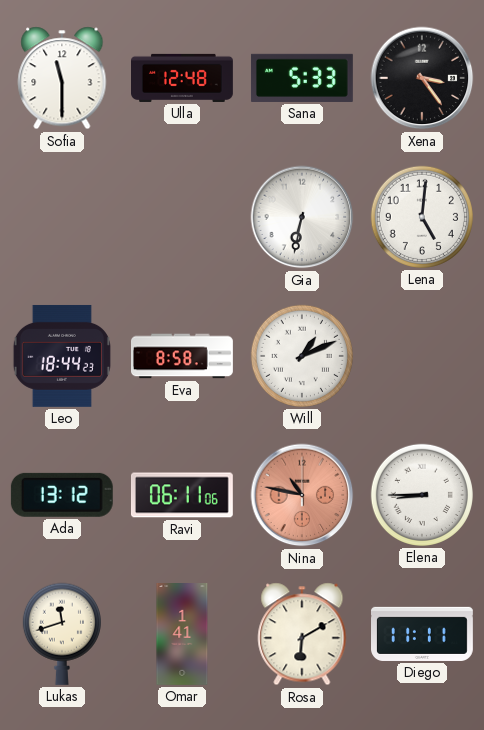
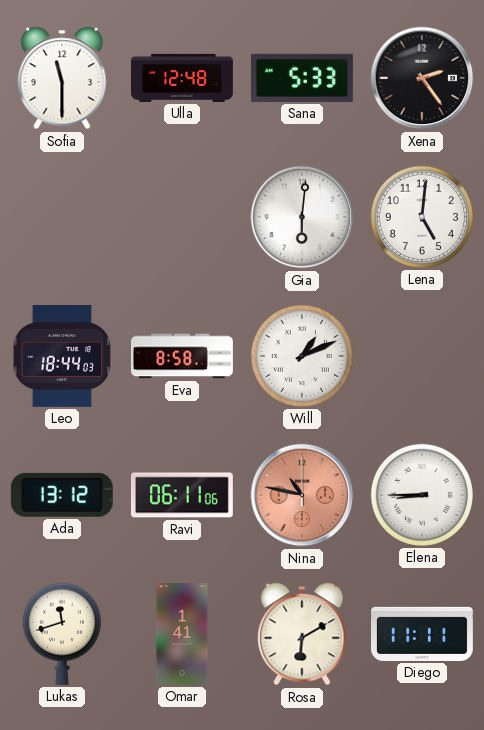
Xena: 3:24 -> 2:24
Gia: 6:32 -> 6:01
Leo: 18:44:23 -> 18:44:03
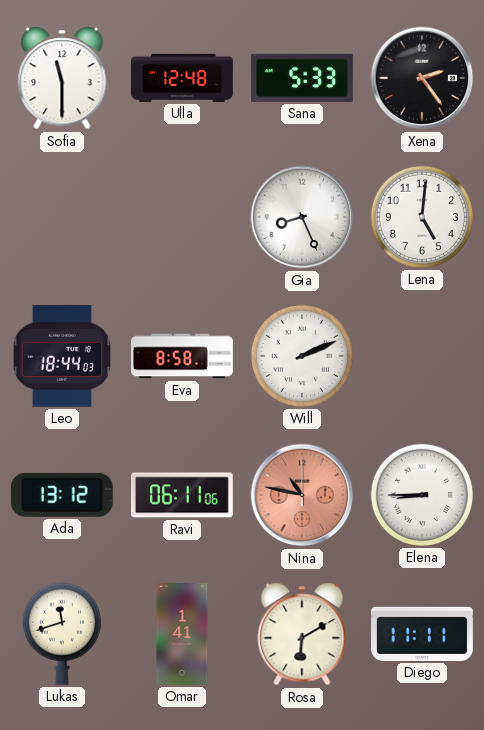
Gia: 6:01 -> 8:26
Will: 1:11 -> 2:11
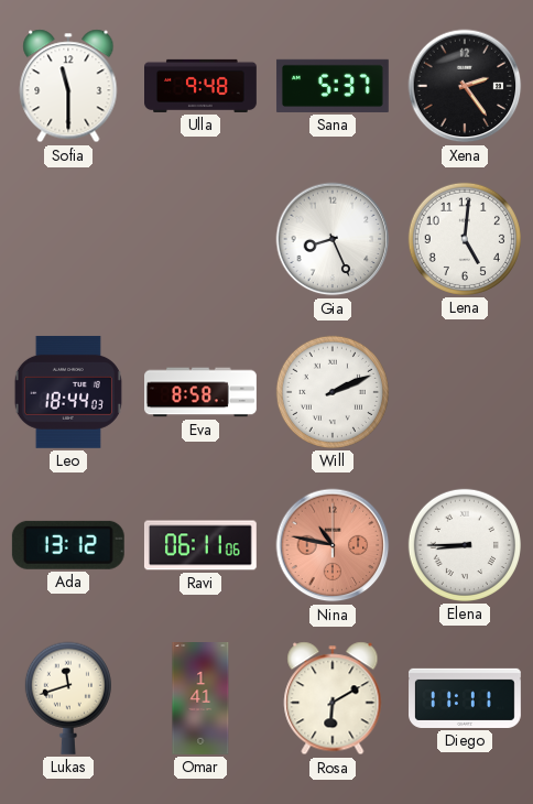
Ulla: 12:48 -> 9:48
Sana: 5:33 -> 5:37
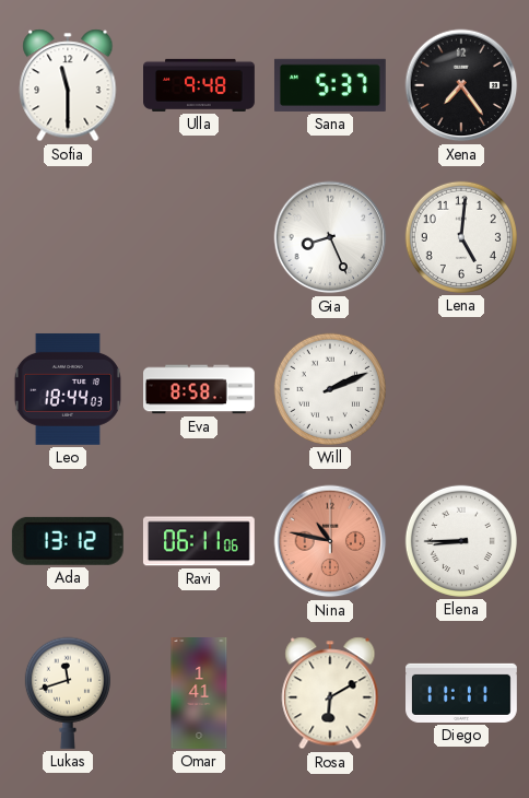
Xena: 2:24 -> 7:24
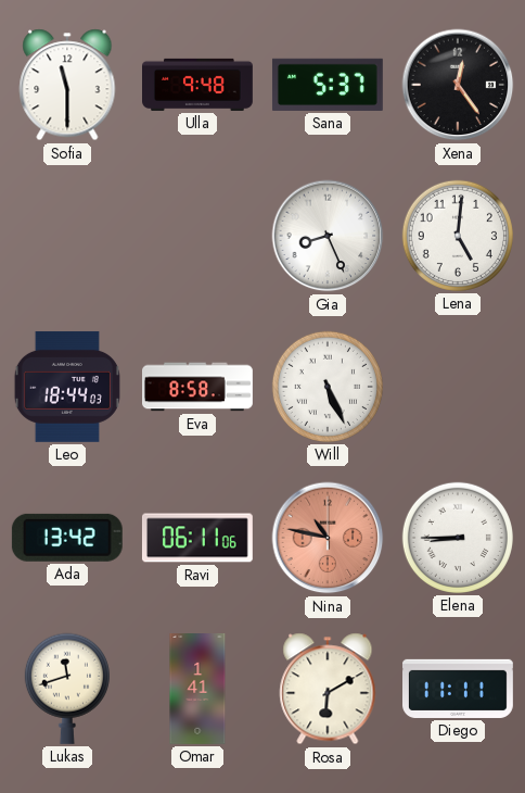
Xena: 7:24 -> 12:24
Will: 2:11 -> 5:26
Ada: 13:12 -> 13:42
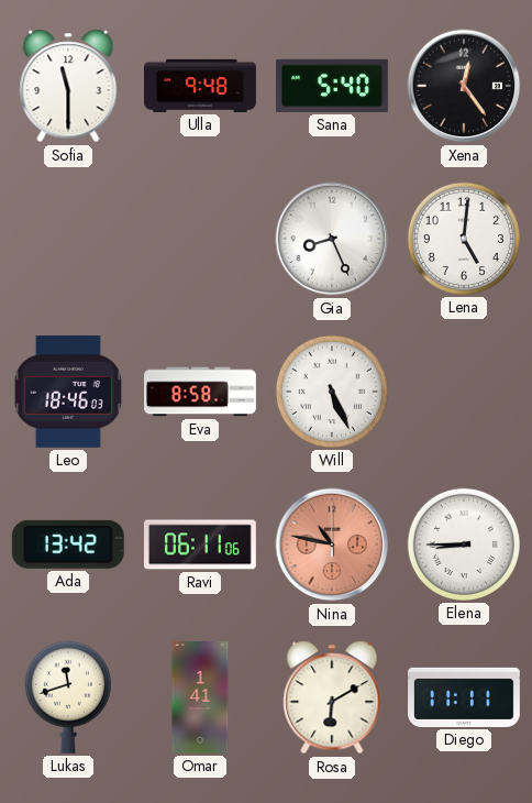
Sana: 5:37 -> 5:40
Leo: 18:44 -> 18:46
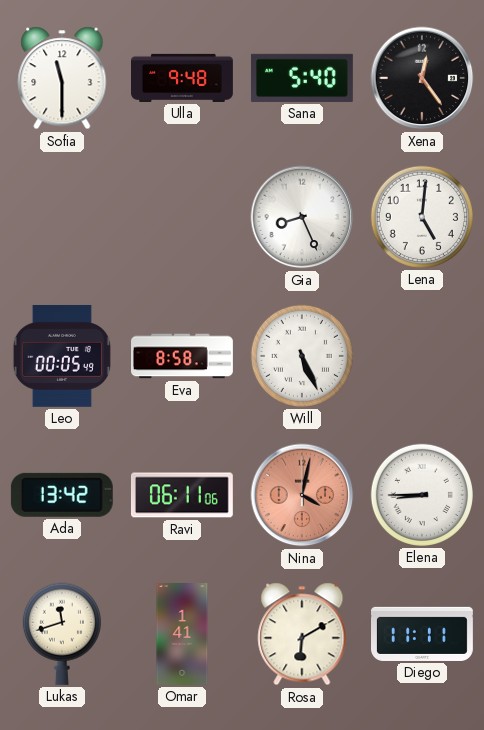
Leo: 18:46 -> 00:05
Nina: 10:47 -> 4:02
